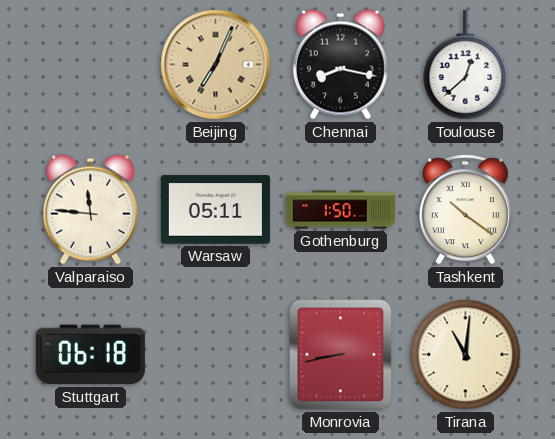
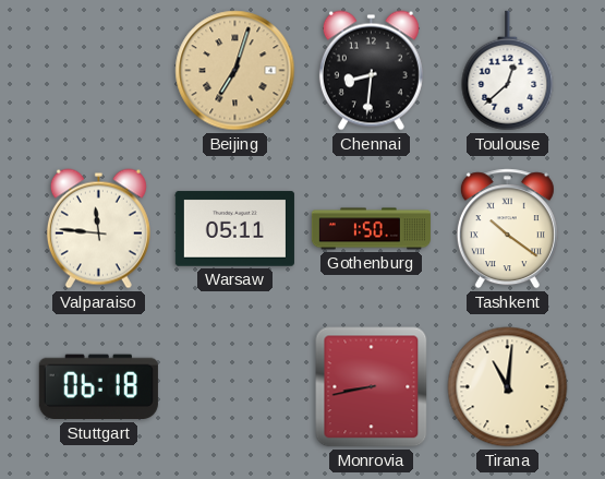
Beijing: 7:04 -> 7:03
Chennai: 8:17 -> 8:31
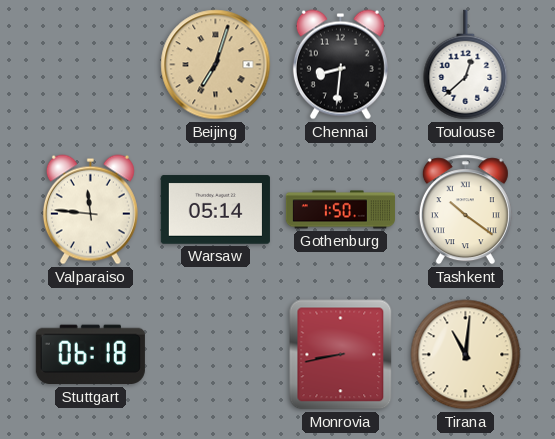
Warsaw: 05:11 -> 05:14
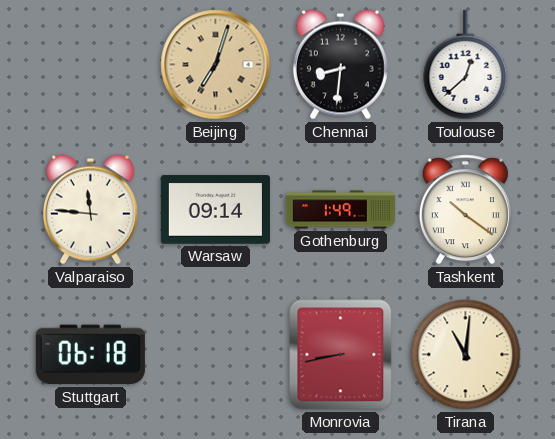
Warsaw: 05:14 -> 09:14
Gothenburg: 1:50 -> 1:49
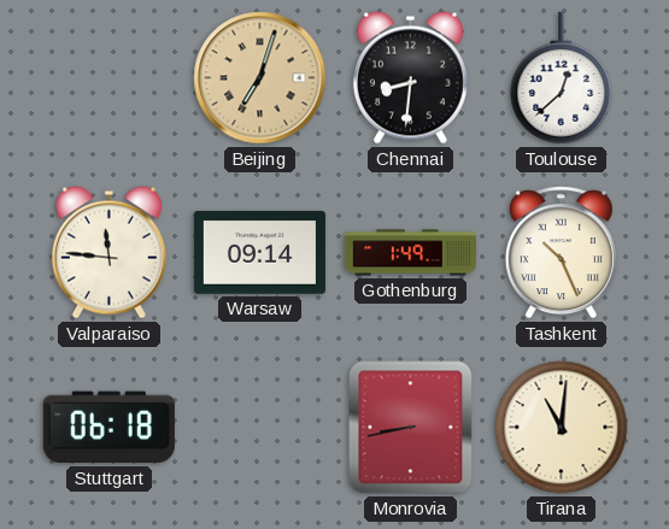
Tashkent: 10:21 -> 10:26
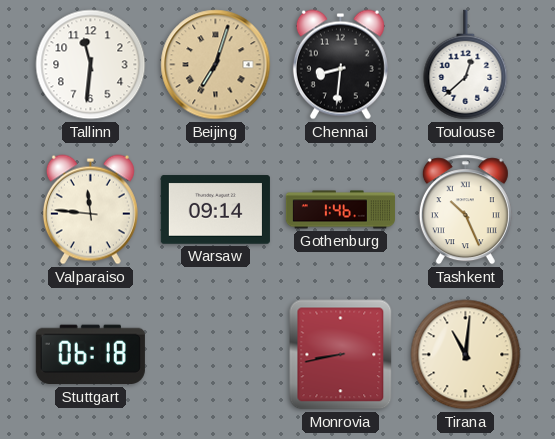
Tallinn: none -> 11:31
Gothenburg: 1:49 -> 1:46
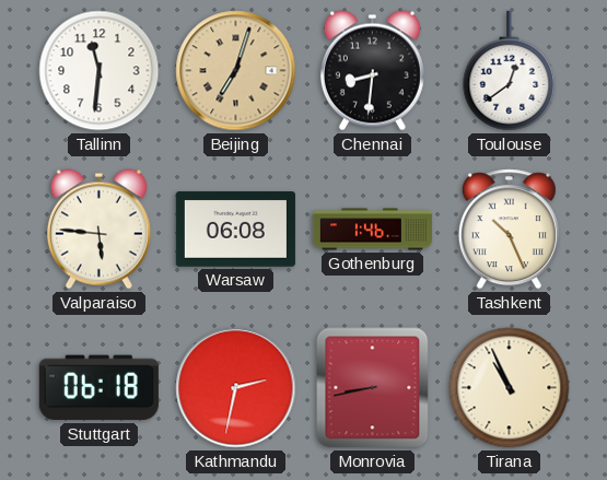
Toulouse: 12:38 -> 12:39
Valparaiso: 11:46 -> 5:46
Warsaw: 09:14 -> 06:08
Kathmandu: none -> 2:32
Tirana: 11:01 -> 10:56
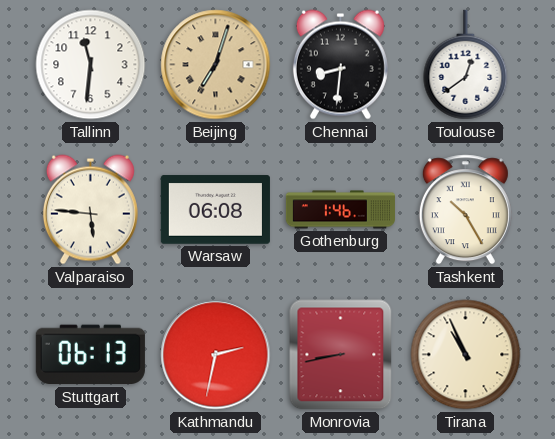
Tashkent: 10:26 -> 10:25
Stuttgart: 06:18 -> 06:13
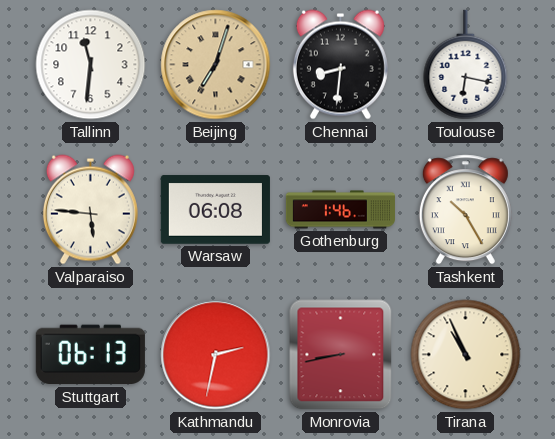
Toulouse: 12:39 -> 6:17
